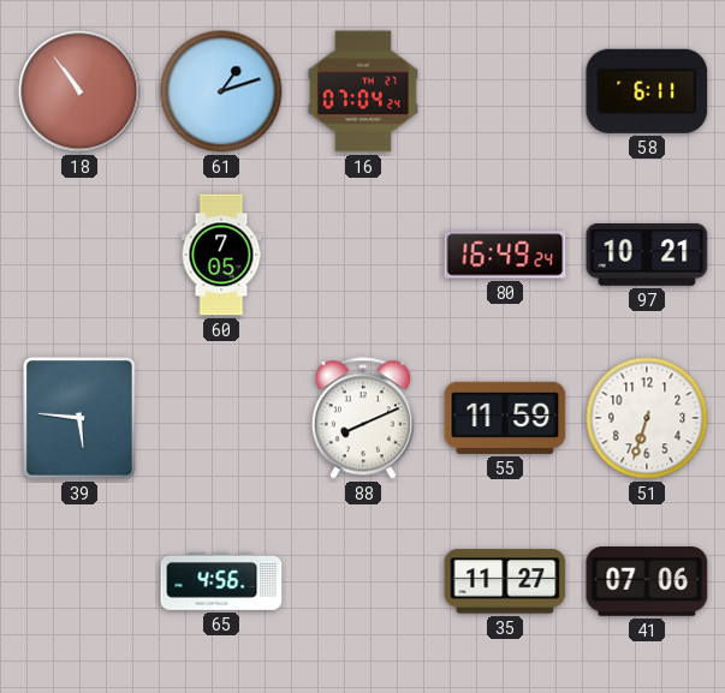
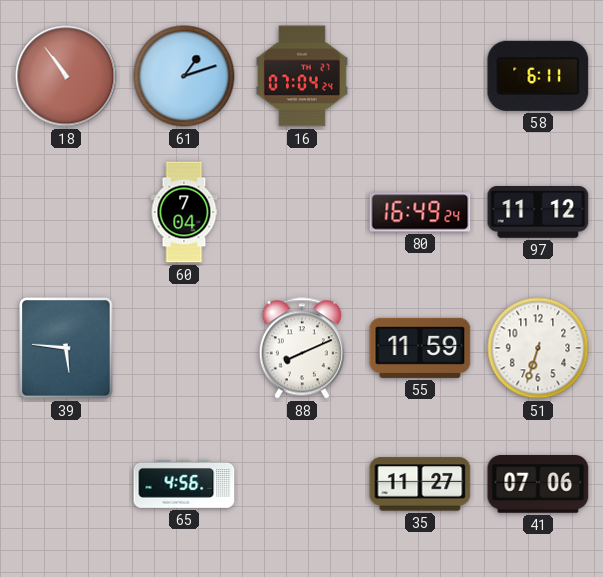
60: 7:05 -> 7:04
97: 10:21 -> 11:12
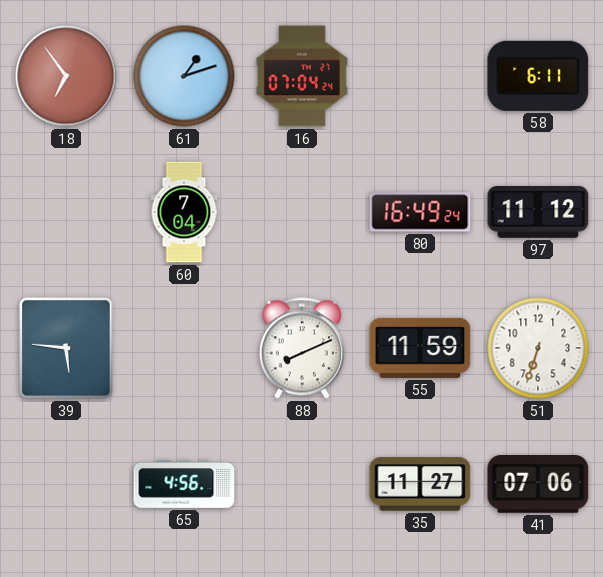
18: 10:54 -> 6:54
